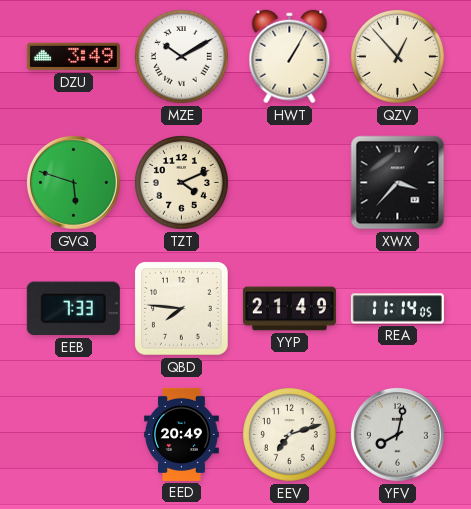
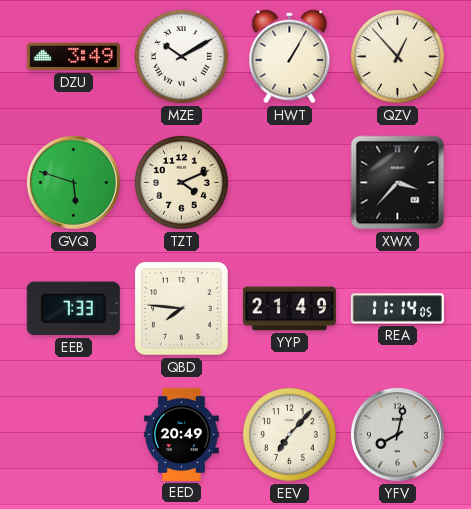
EEV: 7:12 -> 7:07
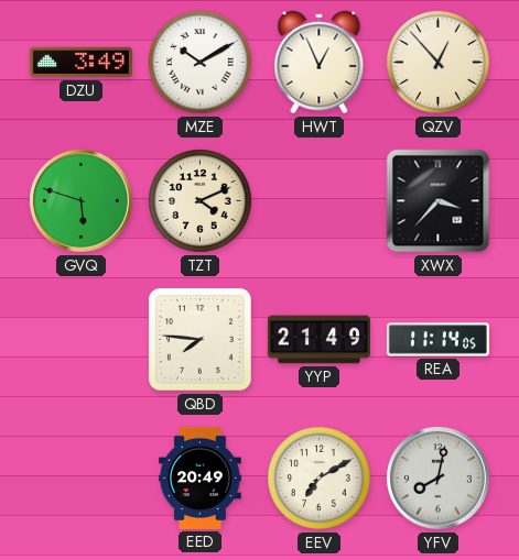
HWT: 1:05 -> 12:56
EEB: 7:33 -> none
EEV: 7:07 -> 7:10
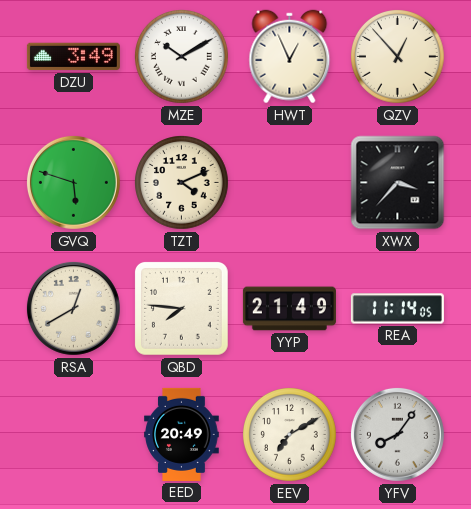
RSA: none -> 12:40
YFV: 8:02 -> 8:06
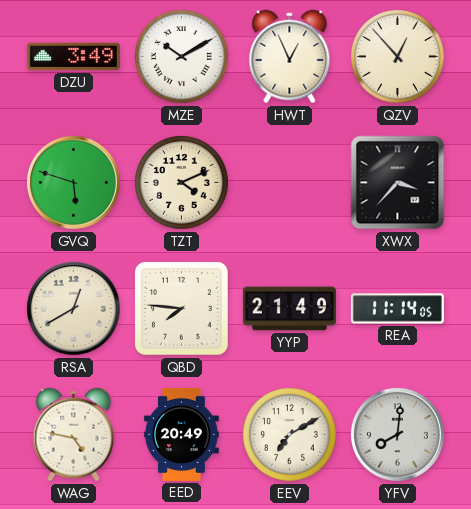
WAG: none -> 4:47
YFV: 8:06 -> 8:01
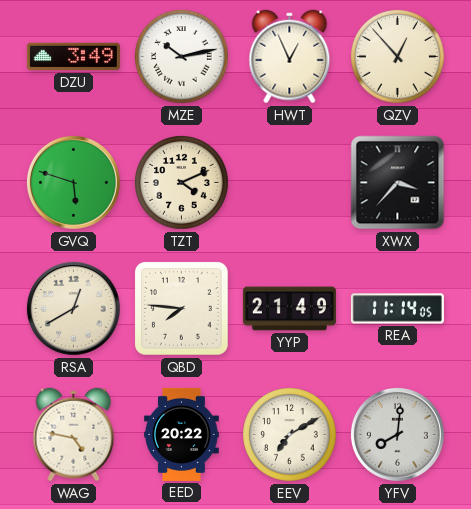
MZE: 10:10 -> 10:13
EED: 20:49 -> 20:22
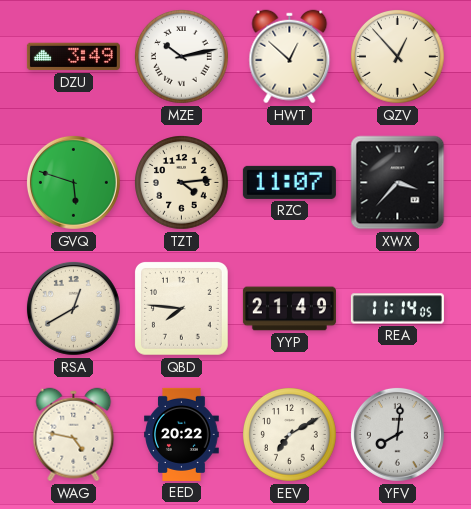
HWT: 12:56 -> 12:52
TZT: 4:11 -> 4:14
RZC: none -> 11:07
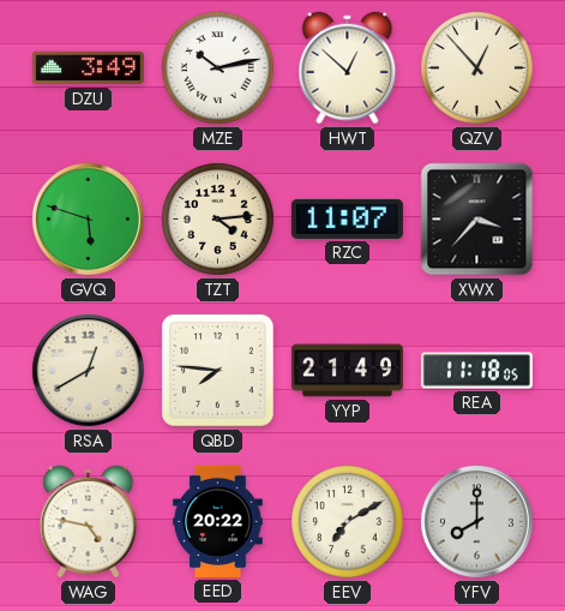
REA: 11:14 -> 11:18
YFV: 8:01 -> 8:00
